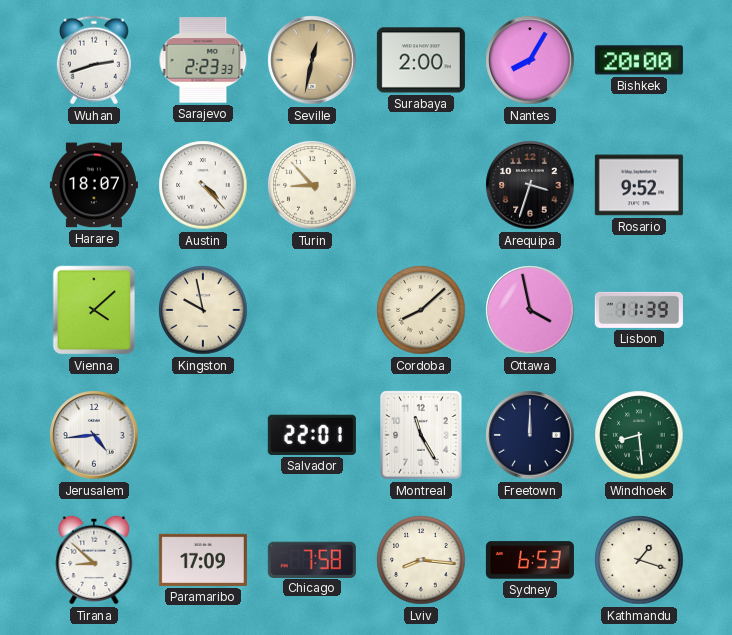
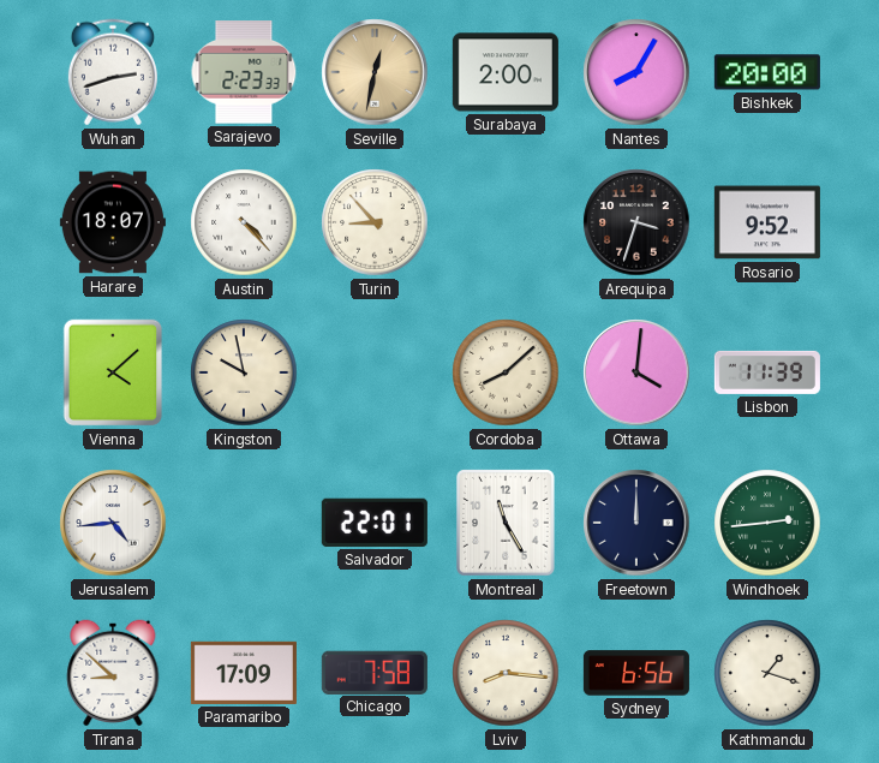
Ottawa: 3:58 -> 4:01
Windhoek: 8:29 -> 2:44
Sydney: 6:53 -> 6:56
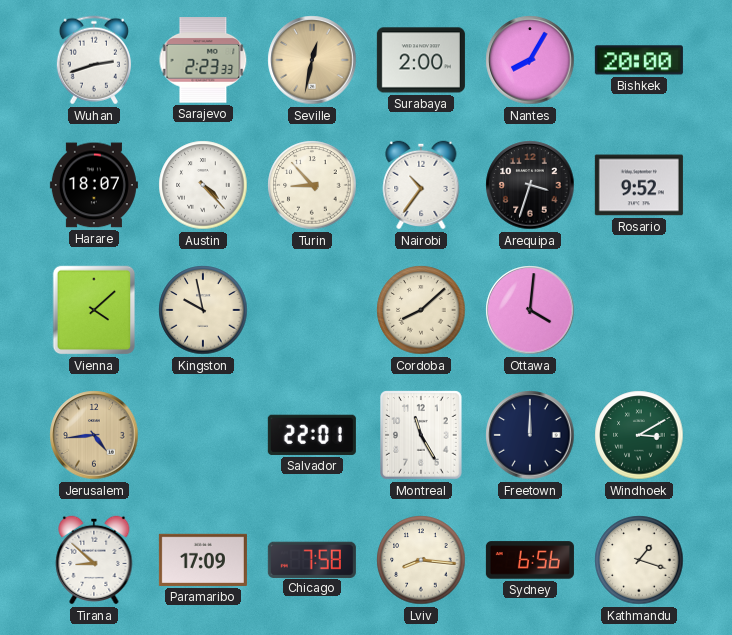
Nairobi: none -> 10:36
Lisbon: 11:39 -> none
Jerusalem dial: white -> champagne
Windhoek: 2:44 -> 3:10
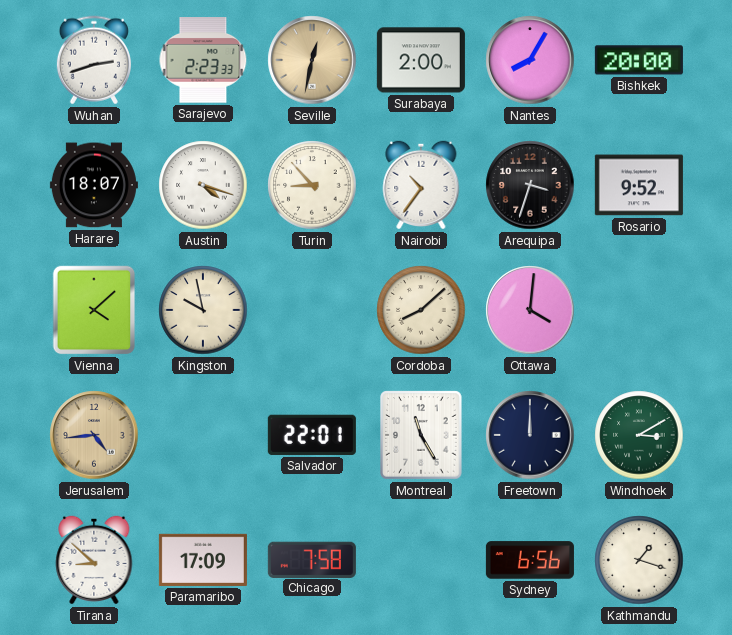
Austin: 4:23 -> 4:18
Lviv: 8:16 -> none
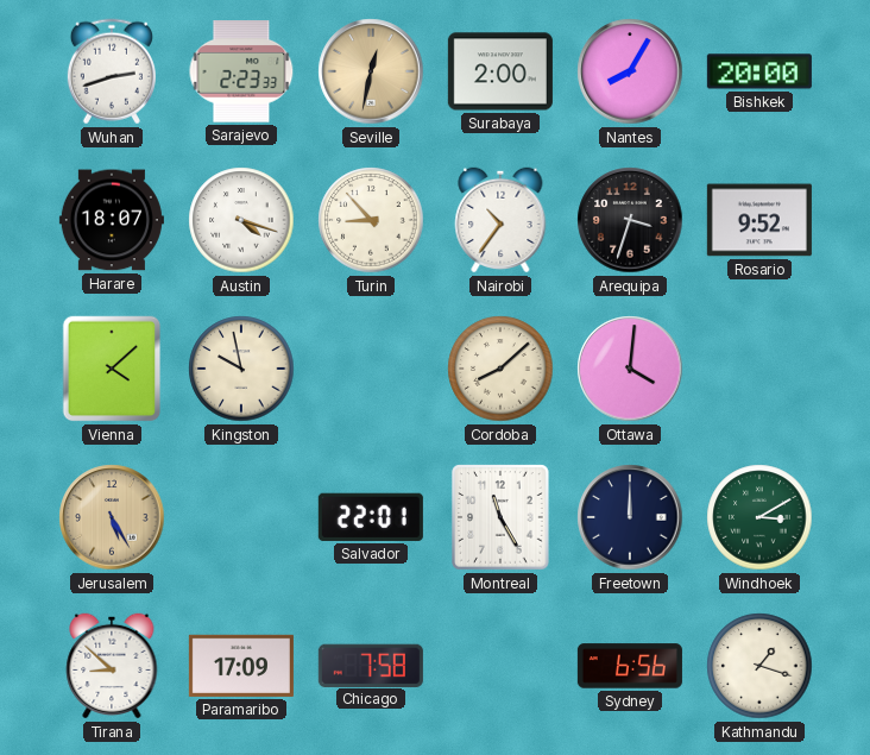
Jerusalem: 4:44 -> 5:25
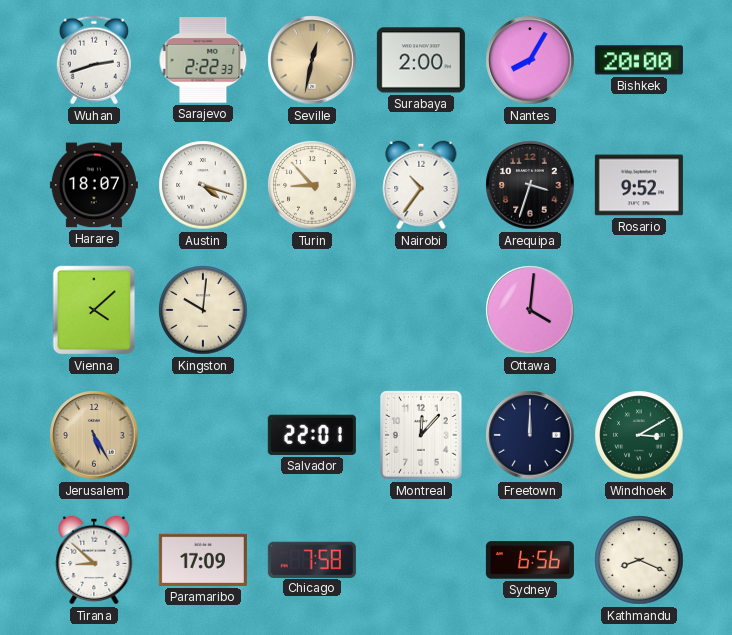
Sarajevo: 2:23 -> 2:22
Kingston: 9:58 -> 10:01
Cordoba: 8:08 -> none
Montreal: 11:25 -> 12:07
Kathmandu: 1:18 -> 8:19
